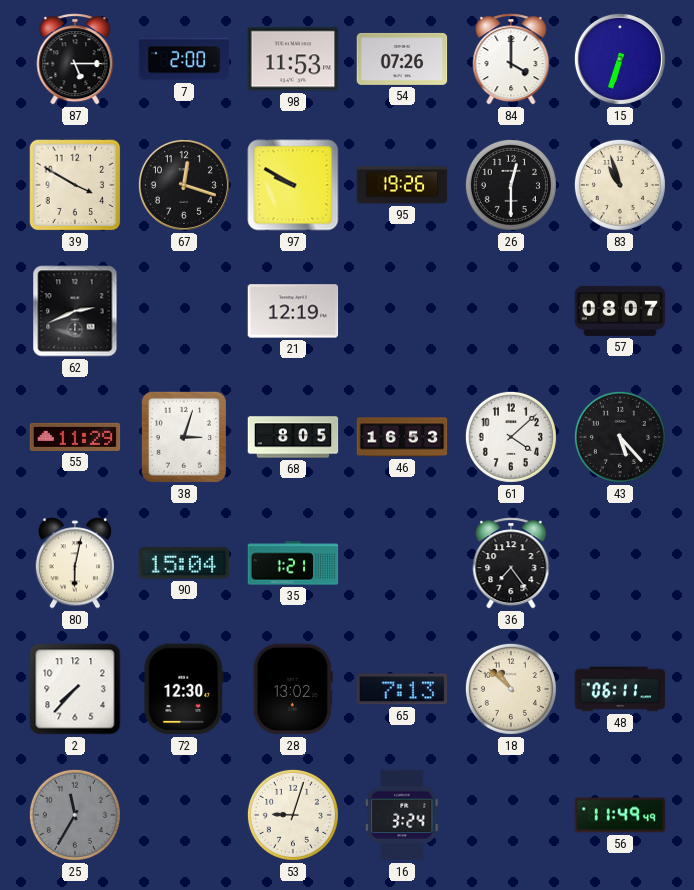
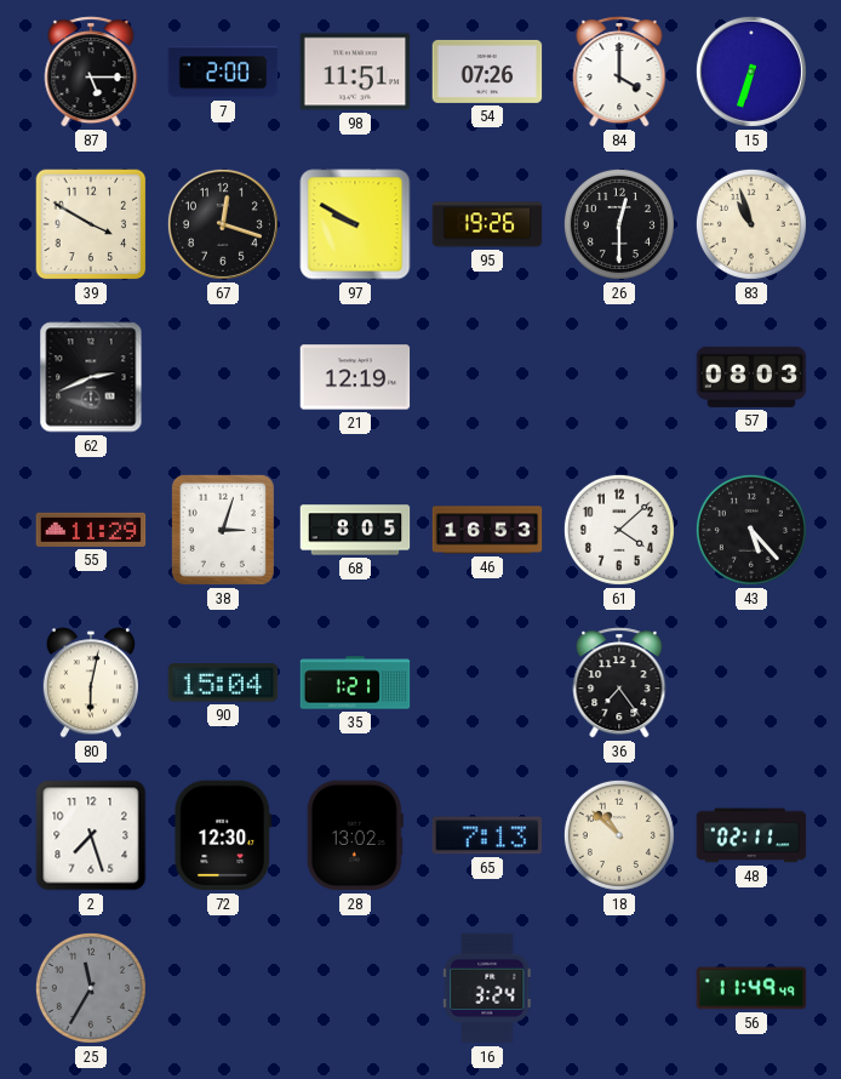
98: 11:53 -> 11:51
57: 08:07 -> 08:03
2: 7:37 -> 7:27
48: 06:11 -> 02:11
53: 9:03 -> none
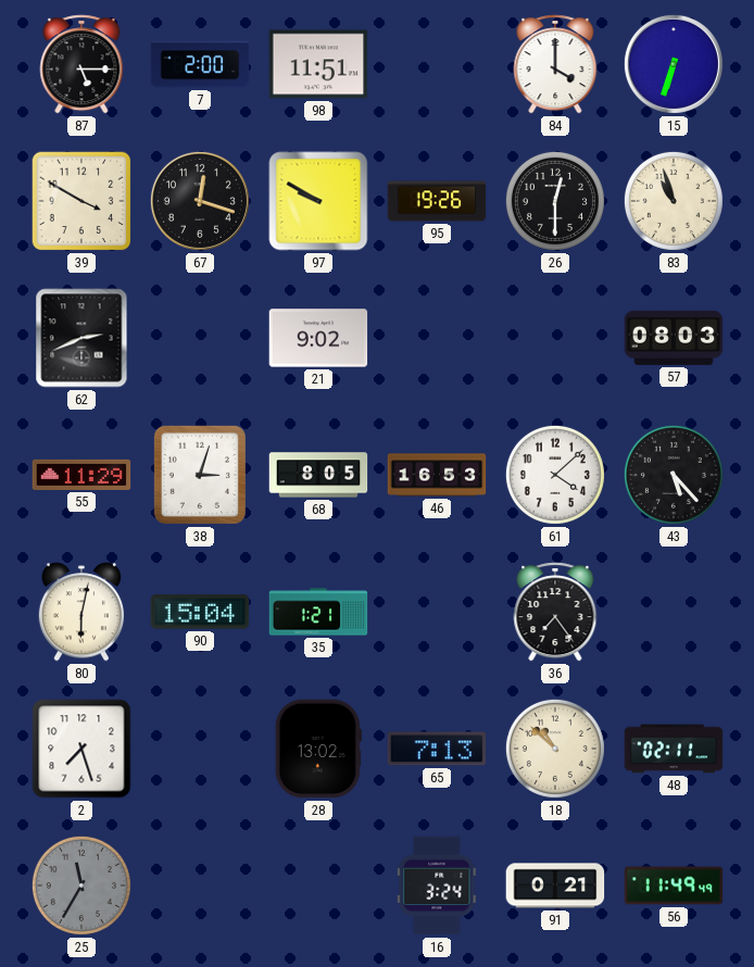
54: 07:26 -> none
21: 12:19 -> 9:02
72: 12:30 -> none
91: none -> 0:21
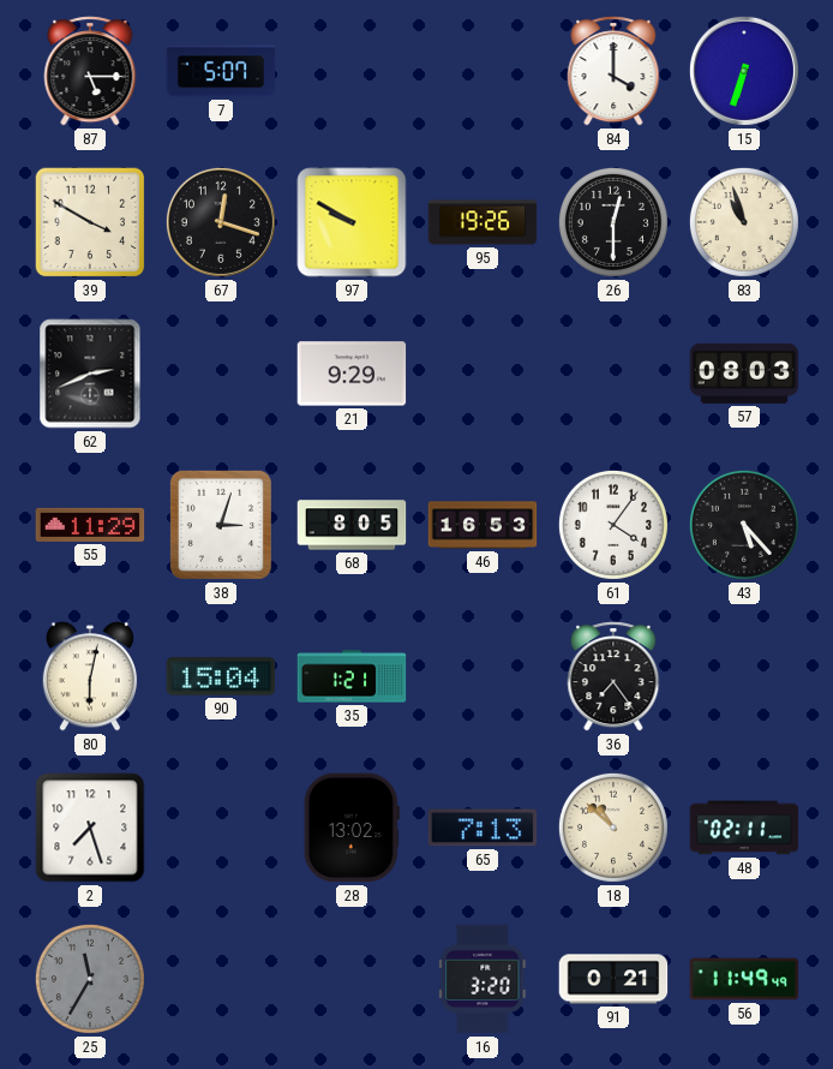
7: 2:00 -> 5:07
98: 11:51 -> none
21: 9:02 -> 9:29
61: 4:08 -> 4:06
16: 3:24 -> 3:20
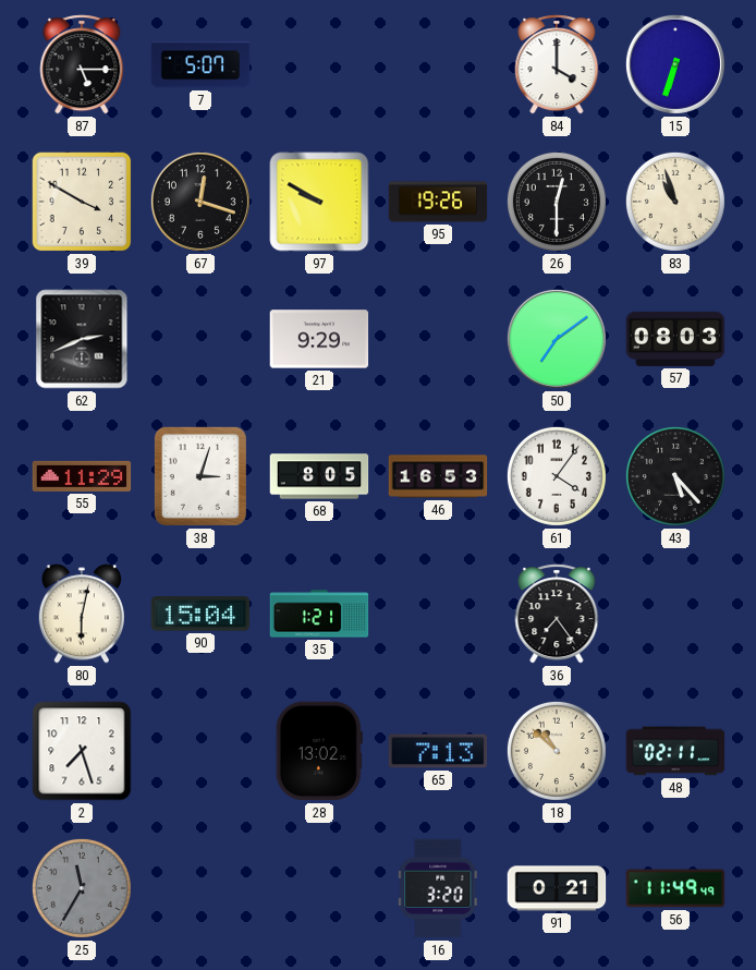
50: none -> 7:09
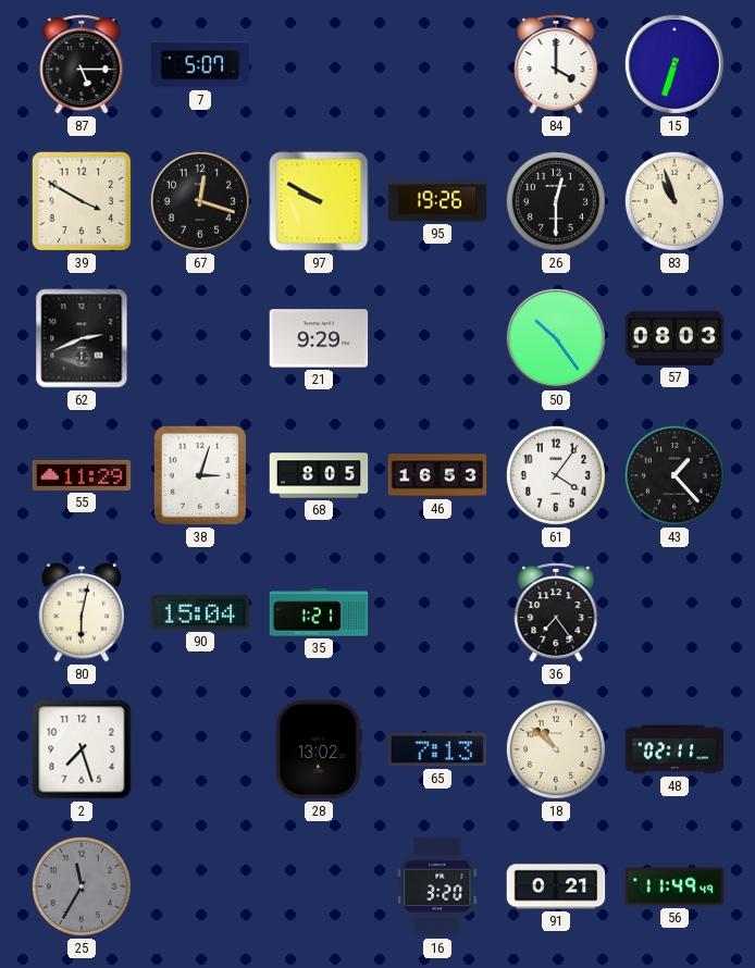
50: 7:09 -> 10:24
43: 5:23 -> 1:23
